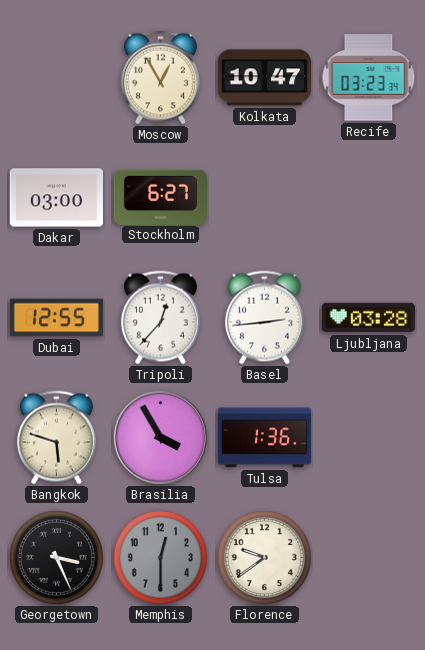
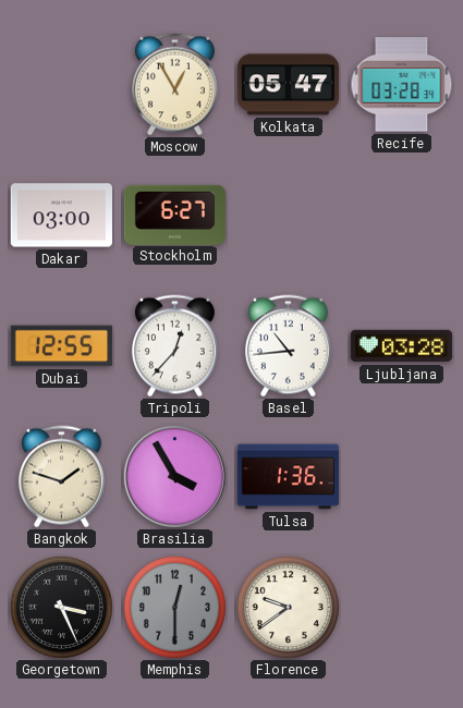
Kolkata: 10:47 -> 05:47
Recife: 03:23 -> 03:28
Basel: 2:44 -> 10:44
Bangkok: 5:48 -> 1:48
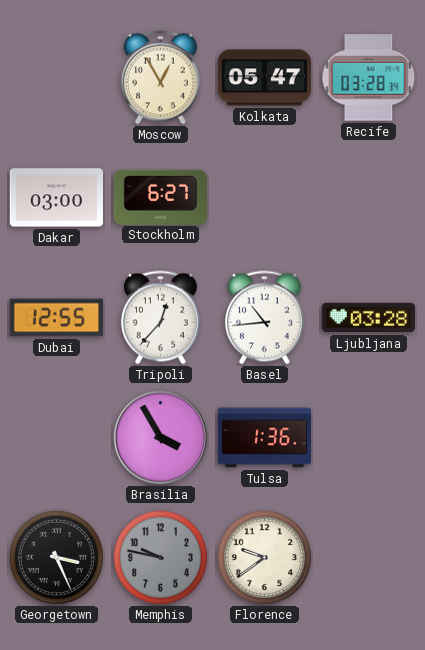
Bangkok: 1:48 -> none
Memphis: 12:30 -> 9:47
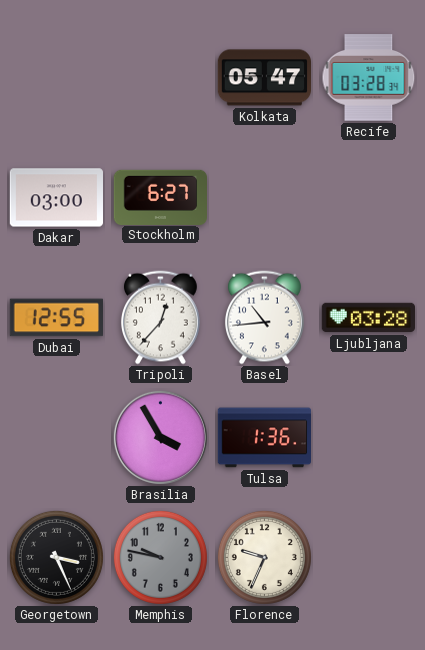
Moscow: 12:55 -> none
Florence: 9:39 -> 9:34
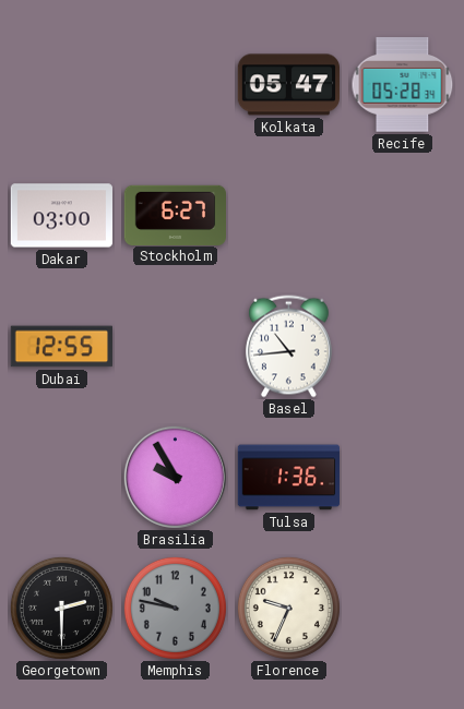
Recife: 03:28 -> 05:28
Tripoli: 12:37 -> none
Ljubljana: 03:28 -> none
Brasilia: 3:55 -> 9:55
Georgetown: 3:26 -> 2:30
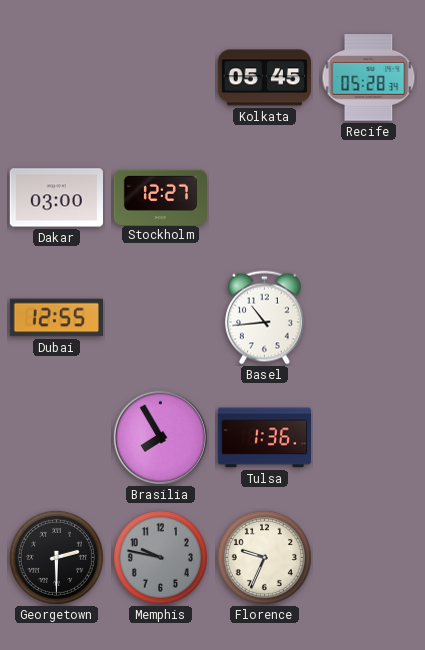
Kolkata: 05:47 -> 05:45
Stockholm: 6:27 -> 12:27
Brasilia: 9:55 -> 7:55
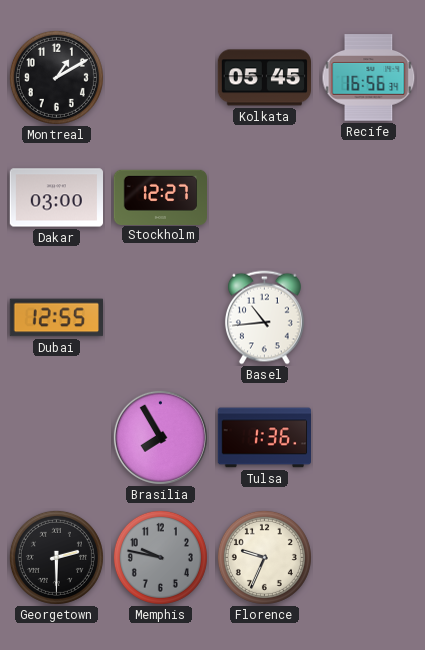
Montreal: none -> 1:10
Recife: 05:28 -> 16:56
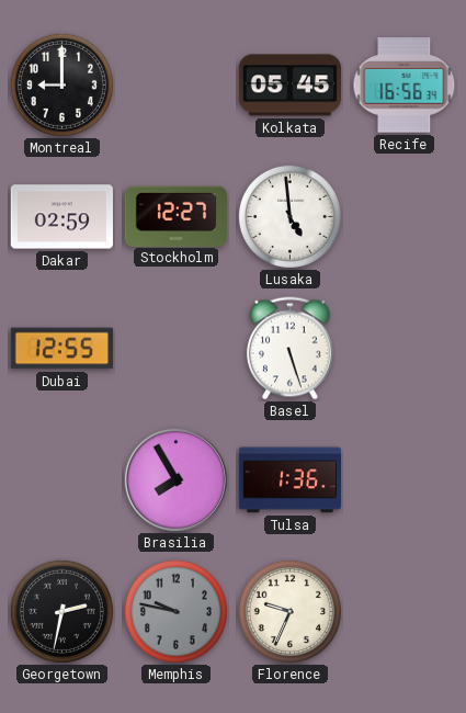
Montreal: 1:10 -> 9:00
Dakar: 03:00 -> 02:59
Lusaka: none -> 4:59
Basel: 10:44 -> 5:27
Georgetown: 2:30 -> 2:32
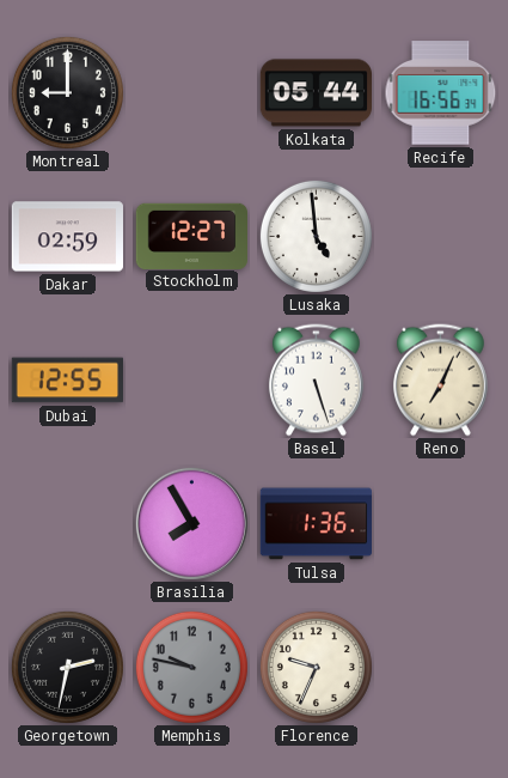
Kolkata: 05:45 -> 05:44
Reno: none -> 7:04
